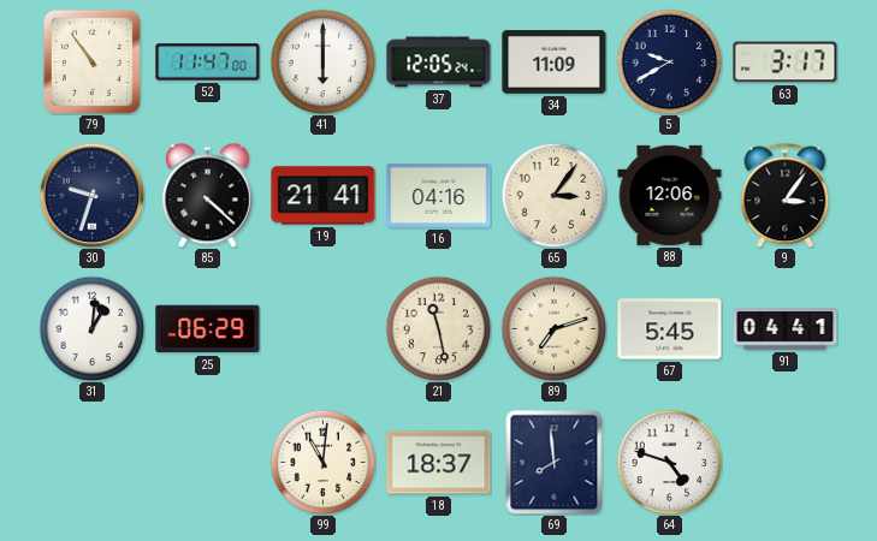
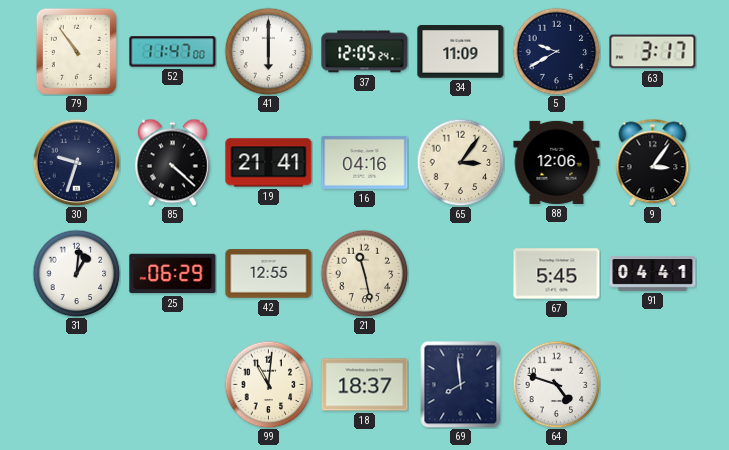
42: none -> 12:55
89: 7:12 -> none
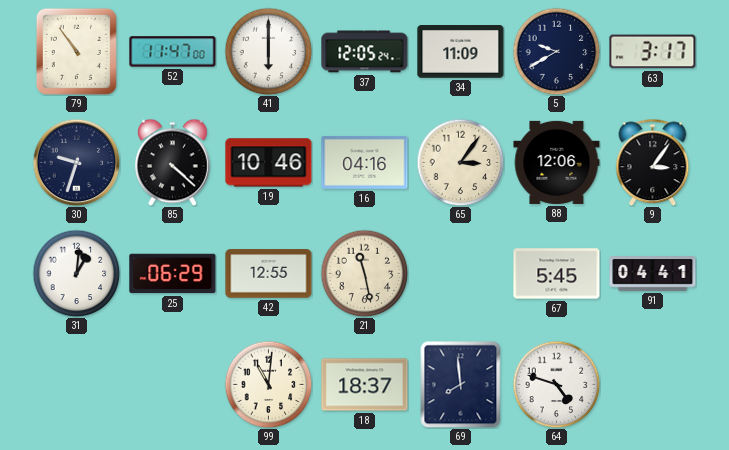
19: 21:41 -> 10:46
